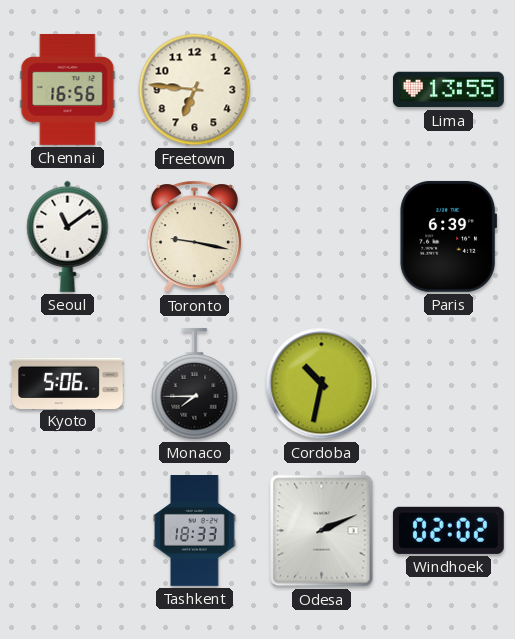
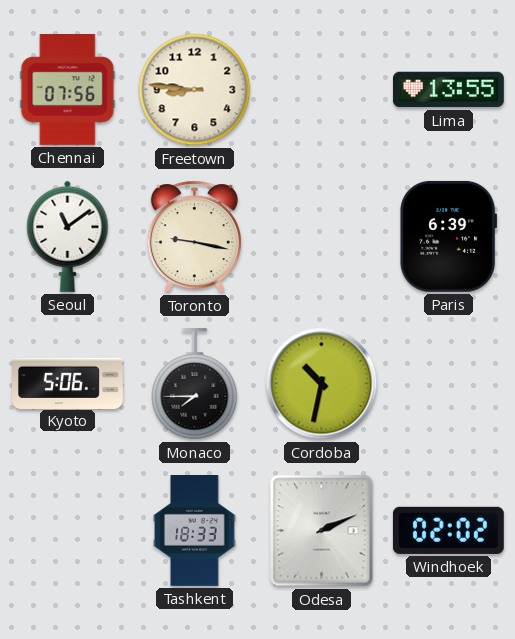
Chennai: 16:56 -> 07:56
Freetown: 6:46 -> 8:46
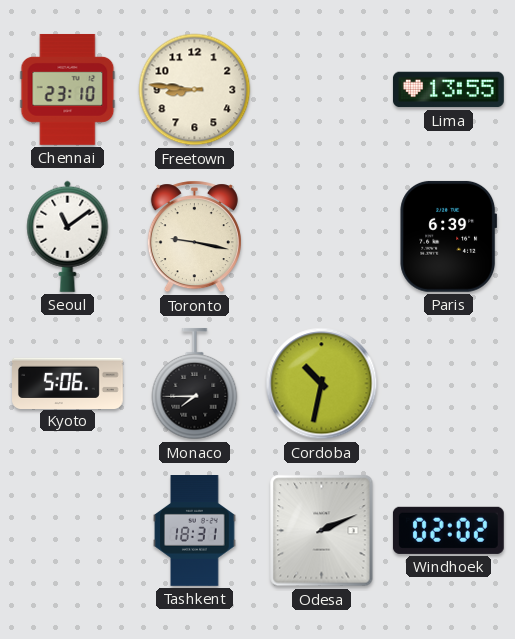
Chennai: 07:56 -> 23:10
Tashkent: 18:33 -> 18:31
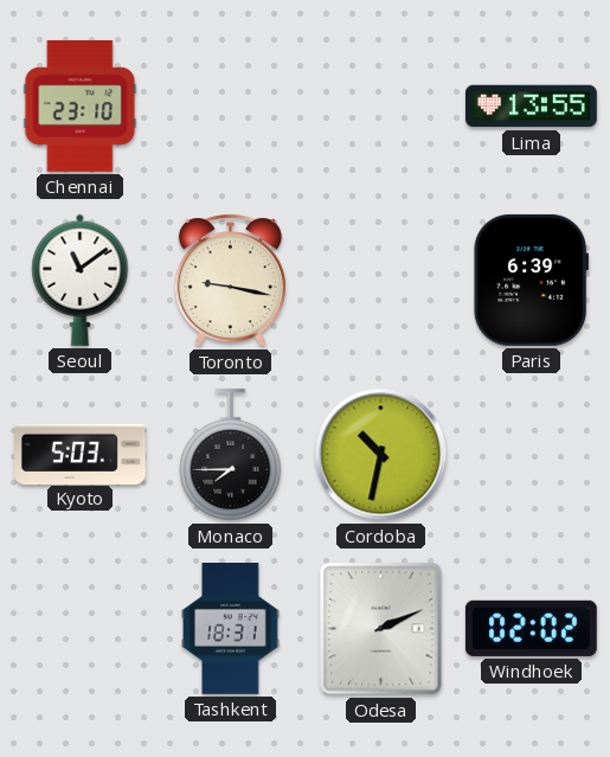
Freetown: 8:46 -> none
Kyoto: 5:06 -> 5:03
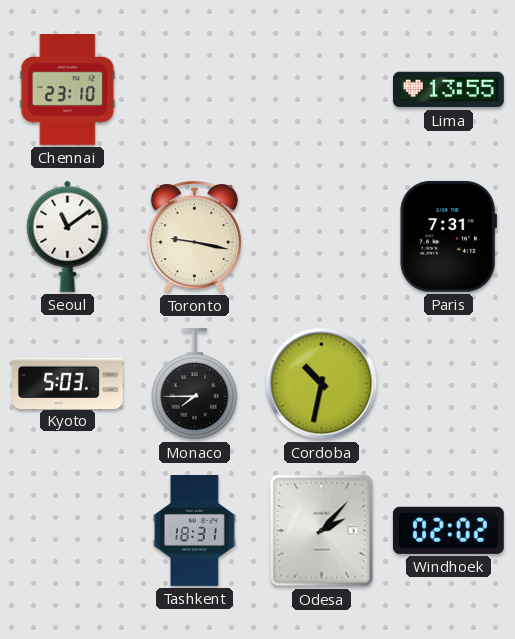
Paris: 6:39 -> 7:31
Odesa: 2:11 -> 2:07
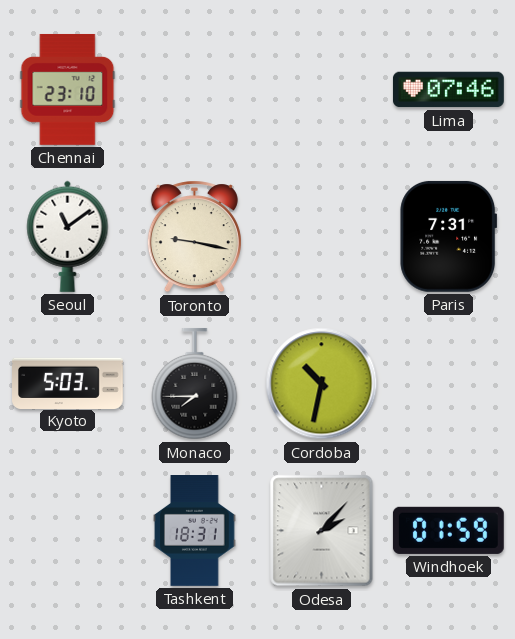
Lima: 13:55 -> 07:46
Windhoek: 02:02 -> 01:59
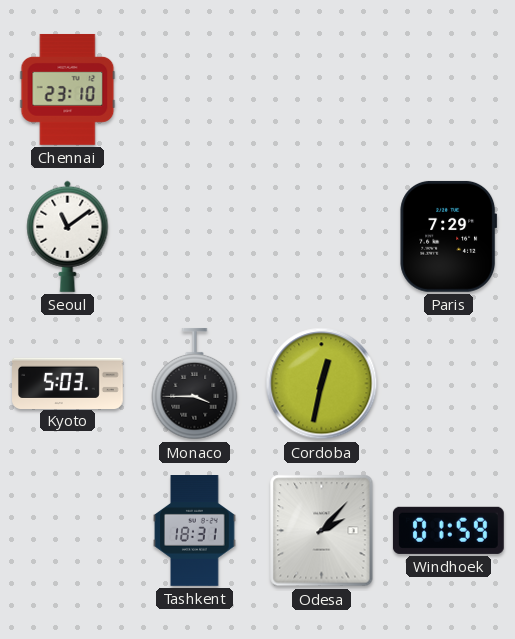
Lima: 07:46 -> none
Toronto: 9:17 -> none
Paris: 7:31 -> 7:29
Monaco: 7:45 -> 3:45
Cordoba: 10:32 -> 12:32
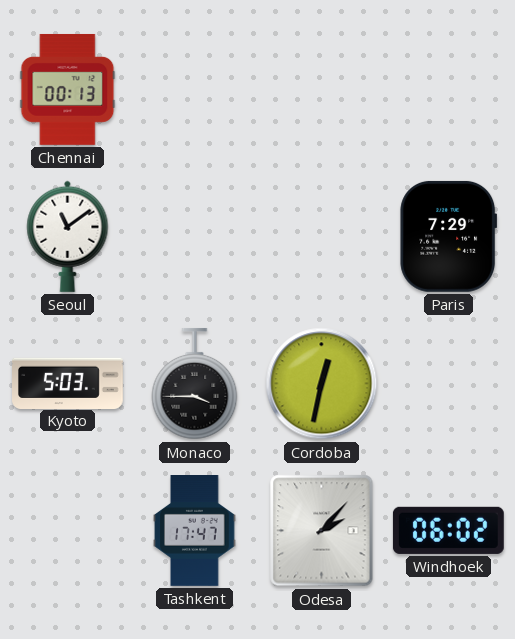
Chennai: 23:10 -> 00:13
Tashkent: 18:31 -> 17:47
Windhoek: 01:59 -> 06:02
